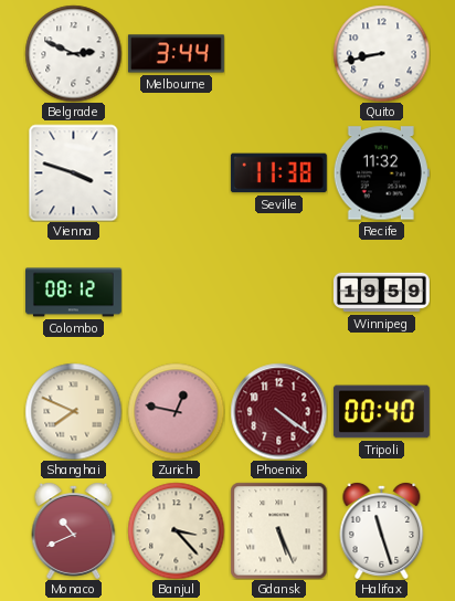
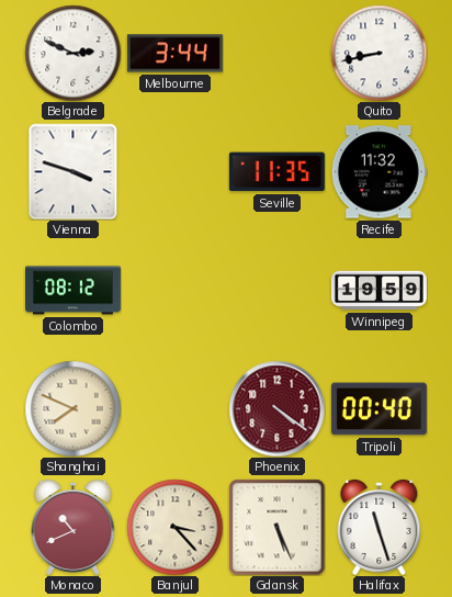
Seville: 11:38 -> 11:35
Zurich: 12:47 -> none
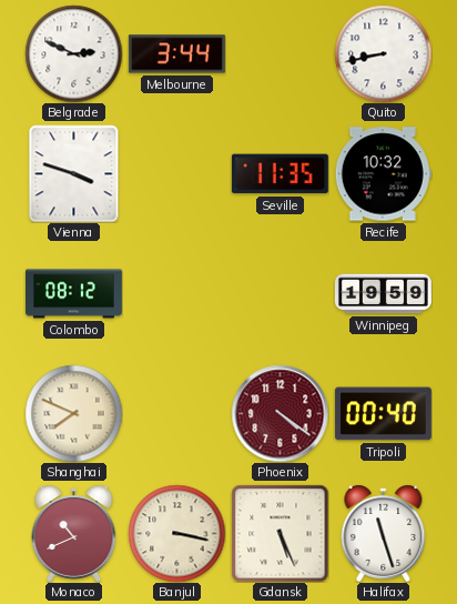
Recife: 11:32 -> 10:32
Banjul: 3:23 -> 3:17
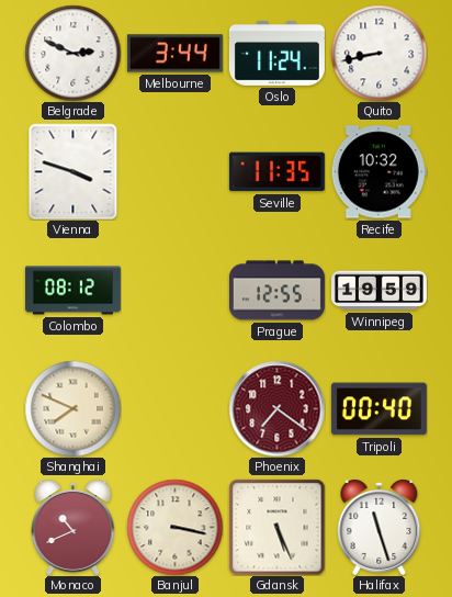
Oslo: none -> 11:24
Prague: none -> 12:55
Phoenix: 4:21 -> 7:21
